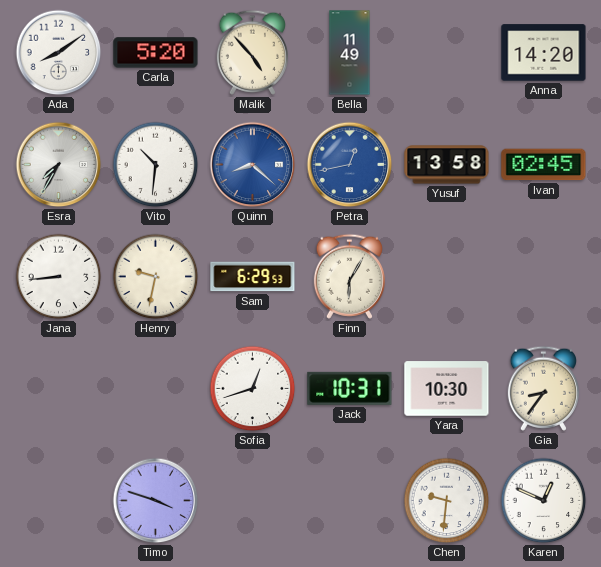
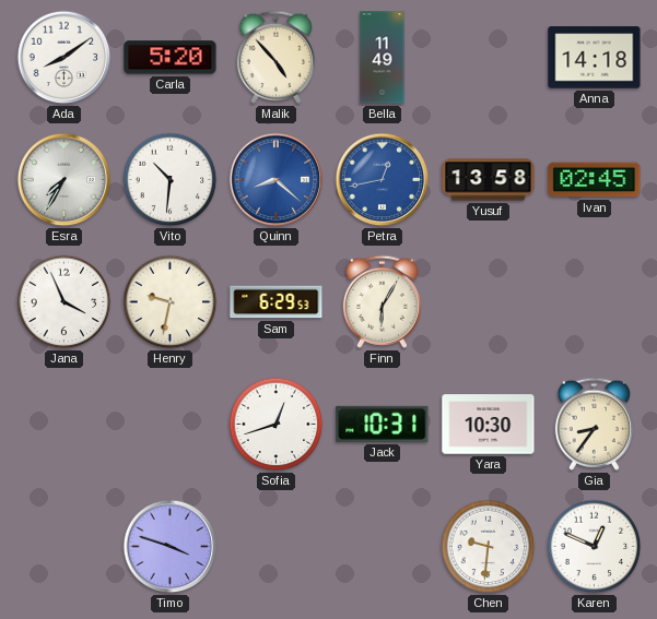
Anna: 14:20 -> 14:18
Jana: 8:44 -> 3:56
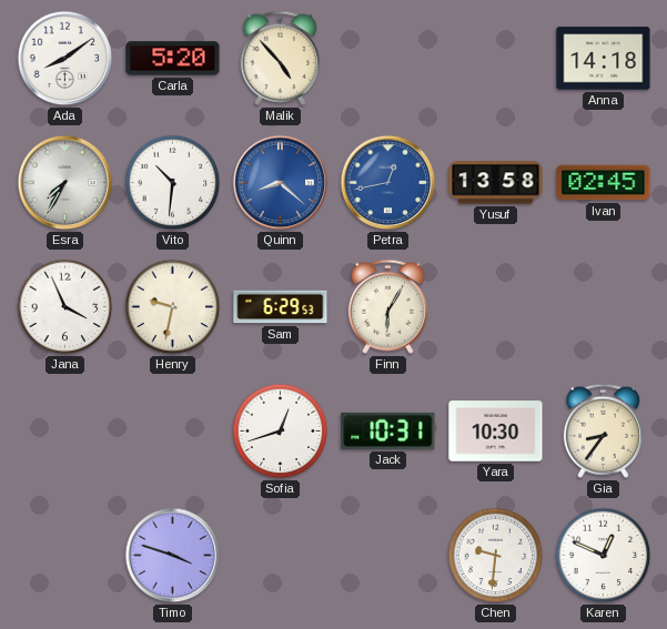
Bella: 11:49 -> none
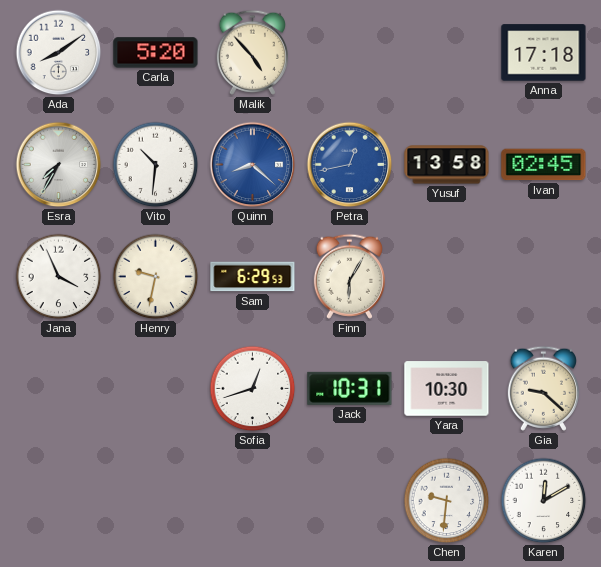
Anna: 14:18 -> 17:18
Gia: 8:36 -> 9:22
Timo: 3:48 -> none
Karen: 12:49 -> 12:10
